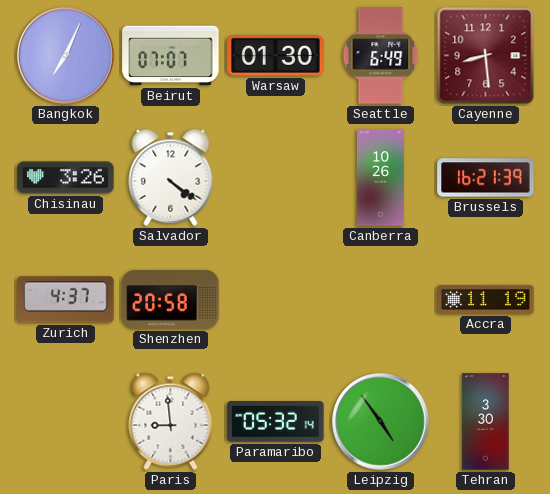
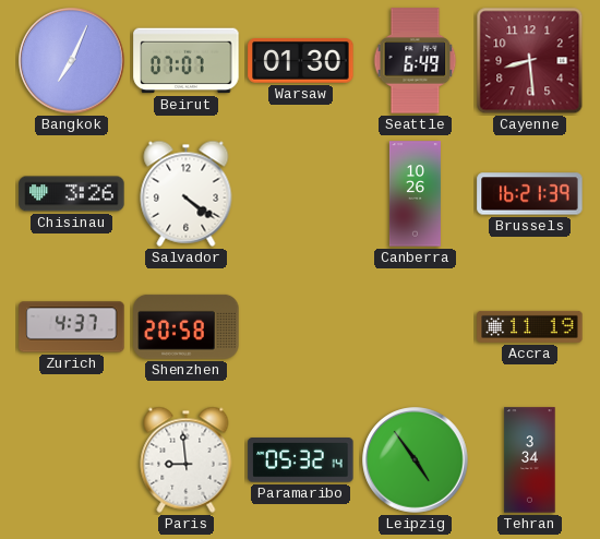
Tehran: 3:30 -> 3:34
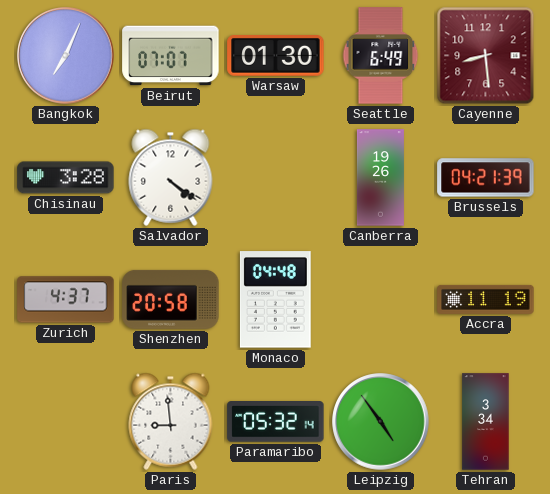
Chisinau: 3:26 -> 3:28
Canberra: 10:26 -> 19:26
Brussels: 16:21 -> 04:21
Monaco: none -> 04:48
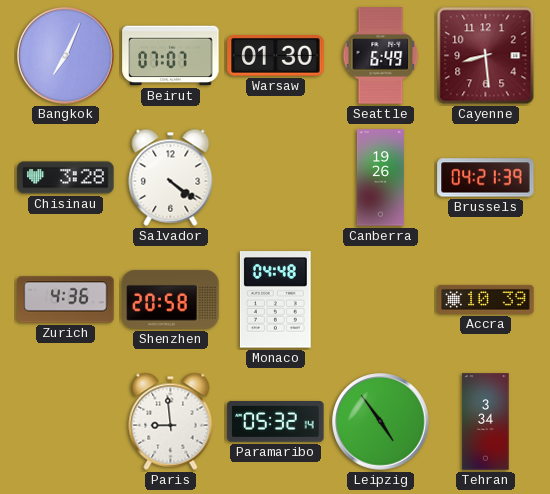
Zurich: 4:37 -> 4:36
Accra: 11:19 -> 10:39
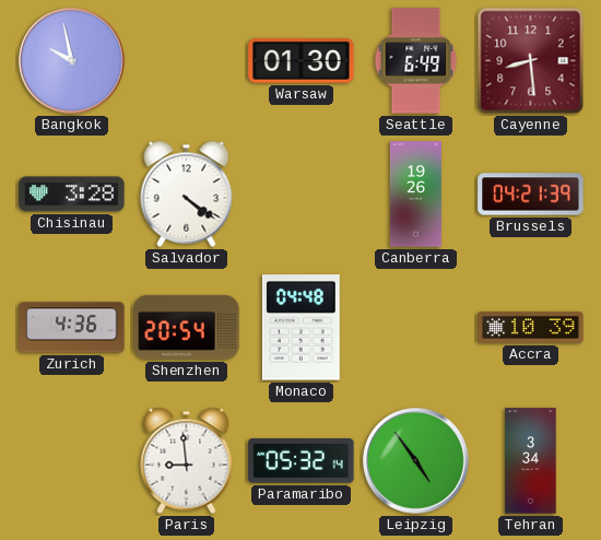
Bangkok: 7:04 -> 9:58
Beirut: 07:07 -> none
Shenzhen: 20:58 -> 20:54
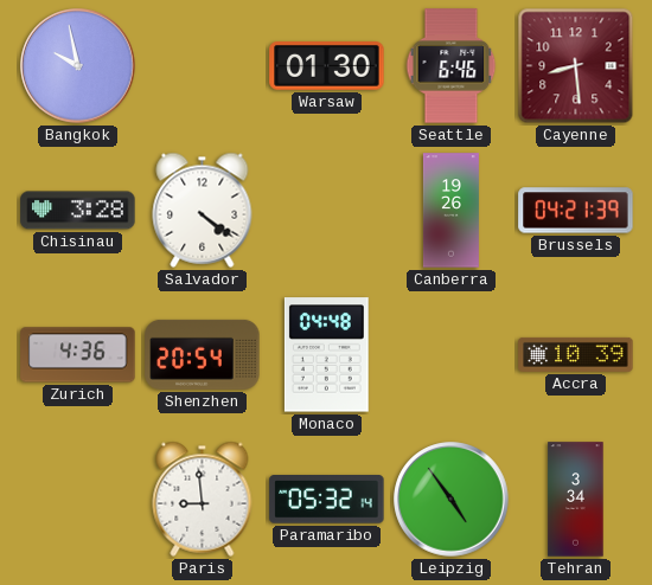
Seattle: 6:49 -> 6:46
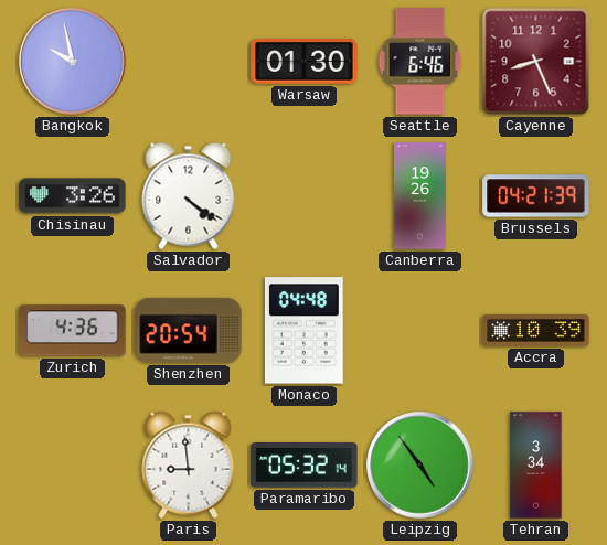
Cayenne: 8:29 -> 8:26
Chisinau: 3:28 -> 3:26
